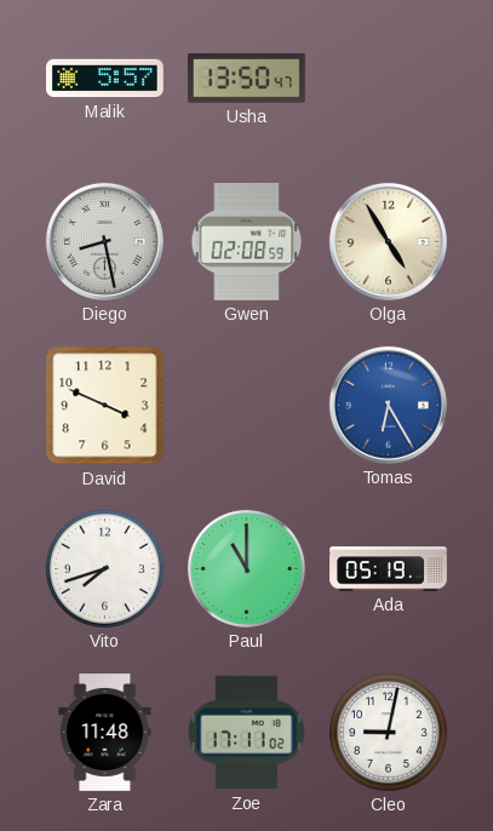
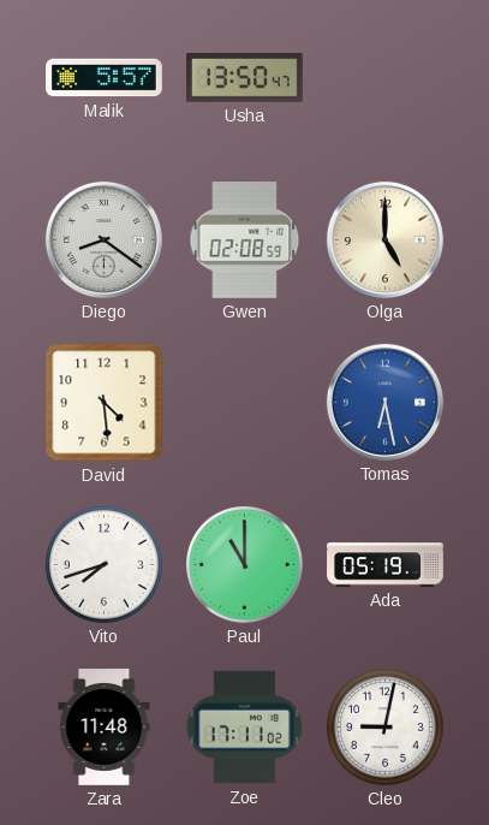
Diego: 8:28 -> 8:21
Olga: 4:55 -> 5:00
David: 3:49 -> 4:29
Tomas: 6:25 -> 6:28
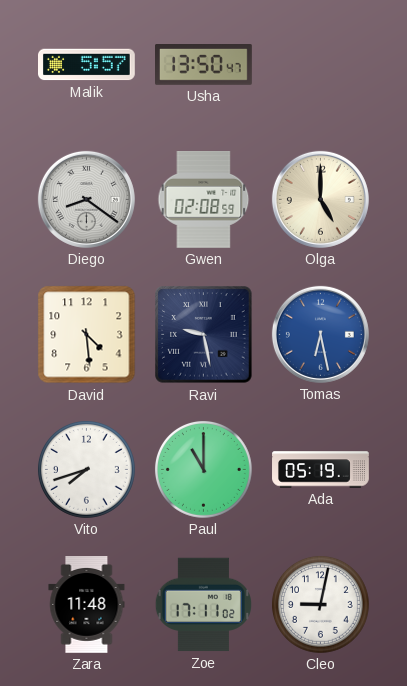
Ravi: none -> 9:28
